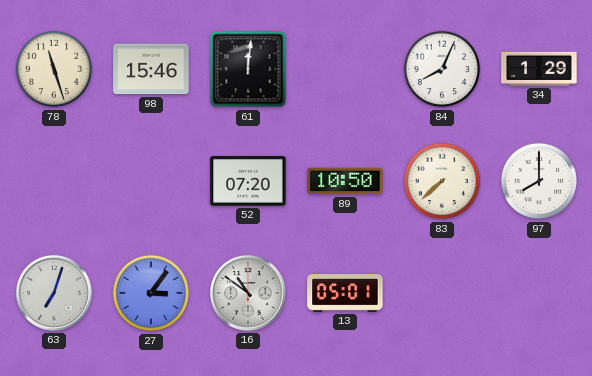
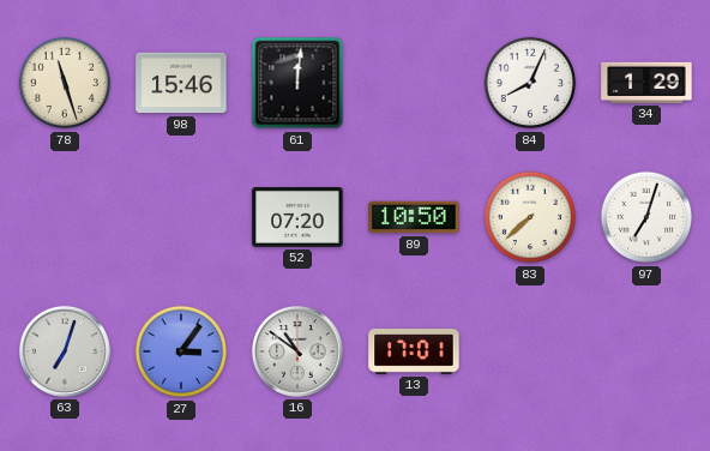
97: 8:00 -> 7:03
13: 05:01 -> 17:01
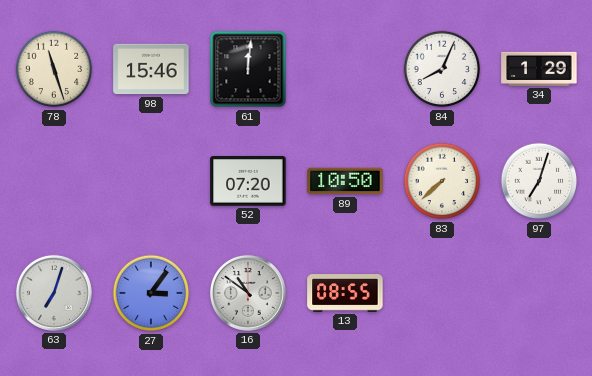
13: 17:01 -> 08:55
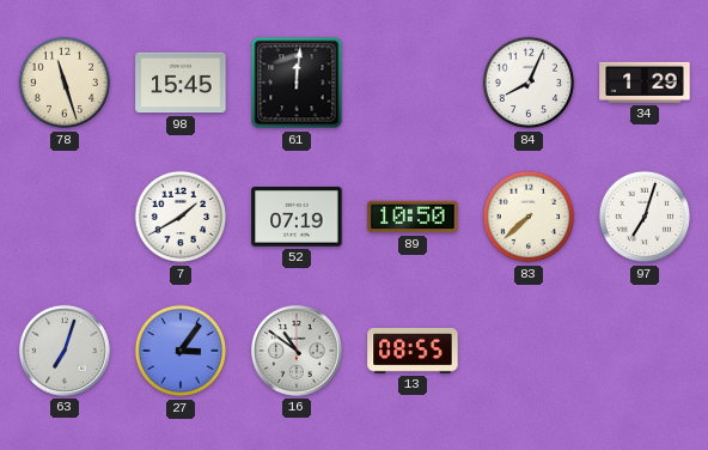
98: 15:46 -> 15:45
7: none -> 1:40
52: 07:20 -> 07:19
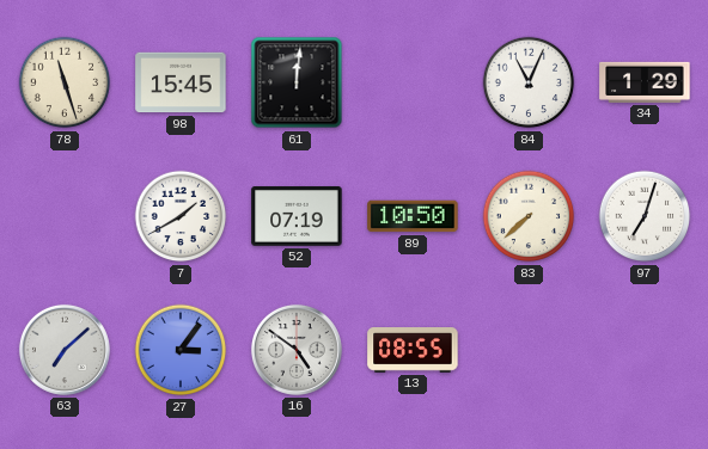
84: 8:04 -> 11:04
63: 7:03 -> 7:08
16: 10:51 -> 4:51
